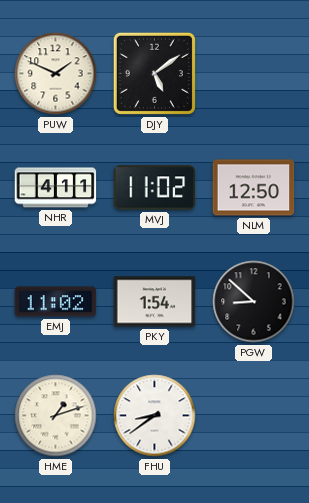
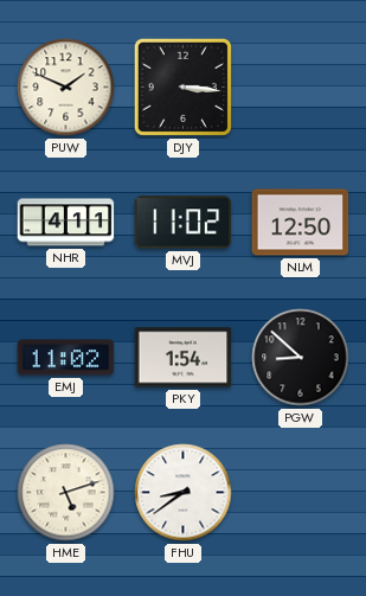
DJY: 5:09 -> 3:16
HME: 1:12 -> 5:12
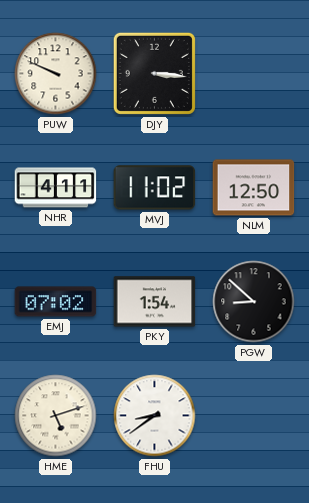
PUW: 1:49 -> 9:49
EMJ: 11:02 -> 07:02
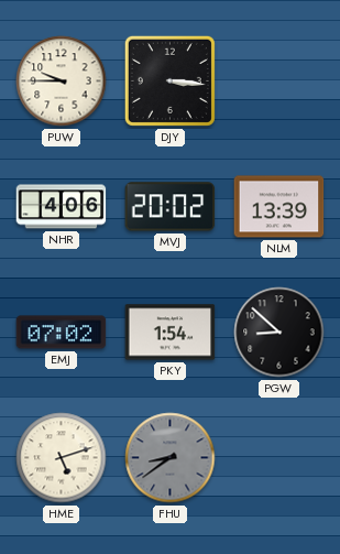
PUW: 9:49 -> 9:45
NHR: 4:11 -> 4:06
MVJ: 11:02 -> 20:02
NLM: 12:50 -> 13:39
FHU dial: white -> grey
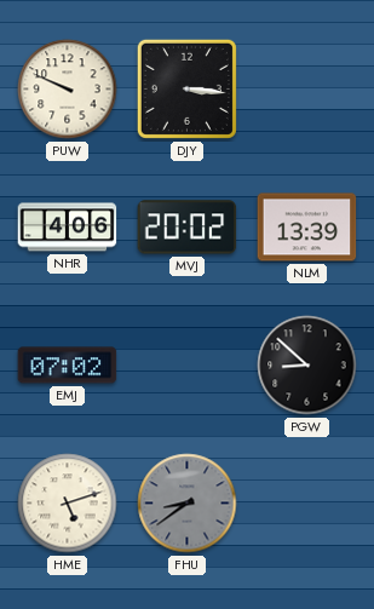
PUW: 9:45 -> 9:49
PKY: 1:54 -> none
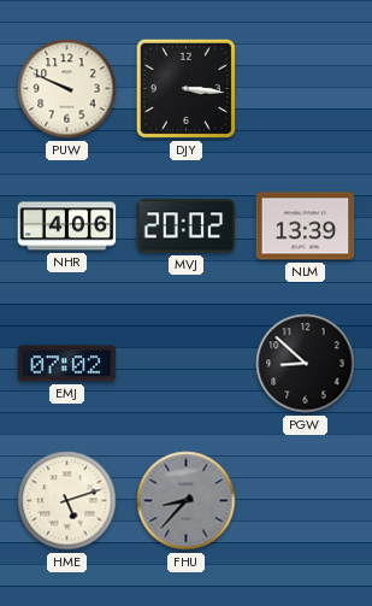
FHU: 8:39 -> 8:37
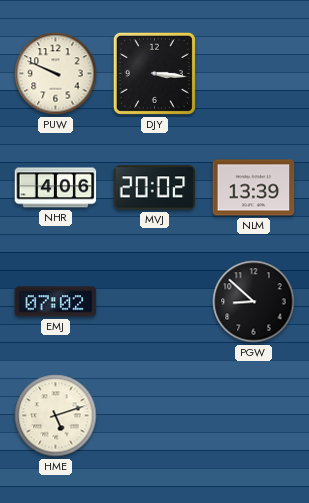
FHU: 8:37 -> none
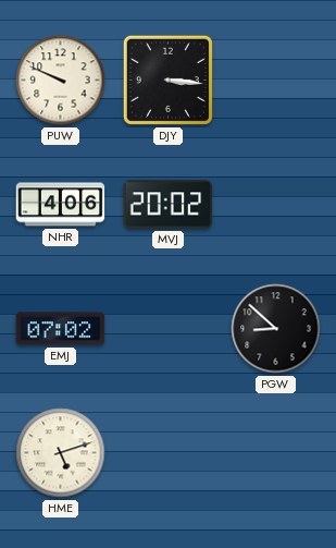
NLM: 13:39 -> none
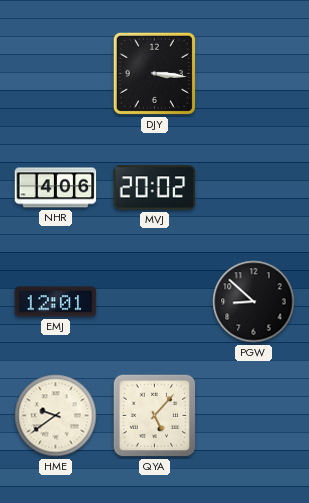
PUW: 9:49 -> none
EMJ: 07:02 -> 12:01
HME: 5:12 -> 9:39
QYA: none -> 5:07
